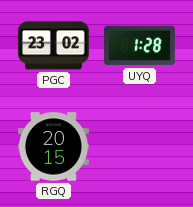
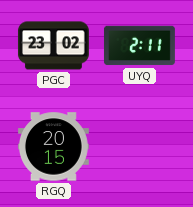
UYQ: 1:28 -> 2:11
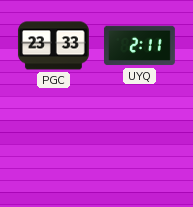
PGC: 23:02 -> 23:33
RGQ: 20:15 -> none
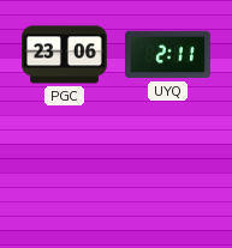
PGC: 23:33 -> 23:06
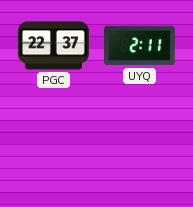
PGC: 23:06 -> 22:37
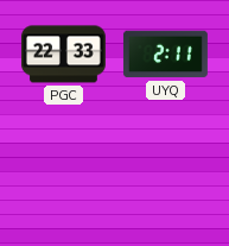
PGC: 22:37 -> 22:33
